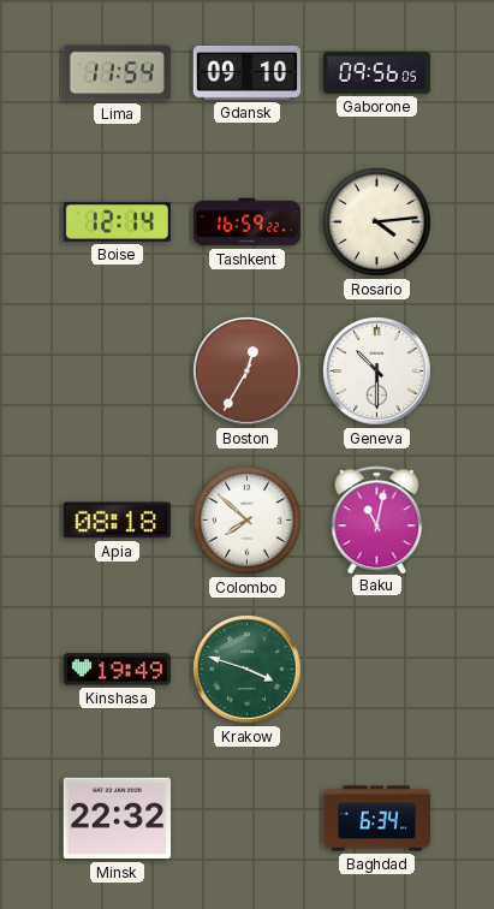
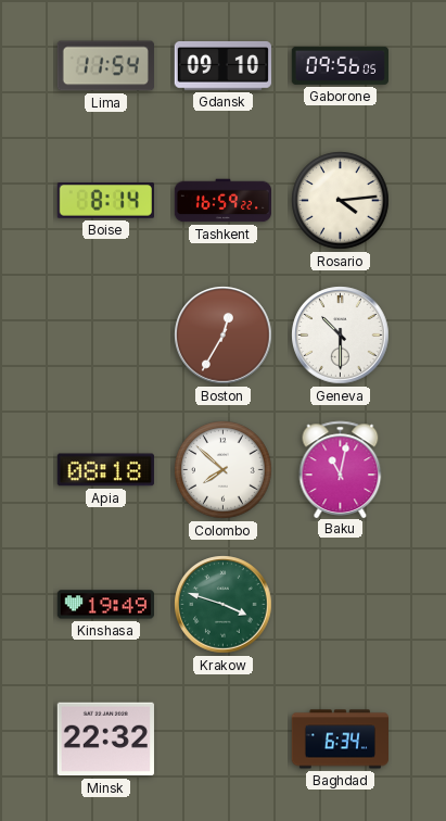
Boise: 12:14 -> 8:14
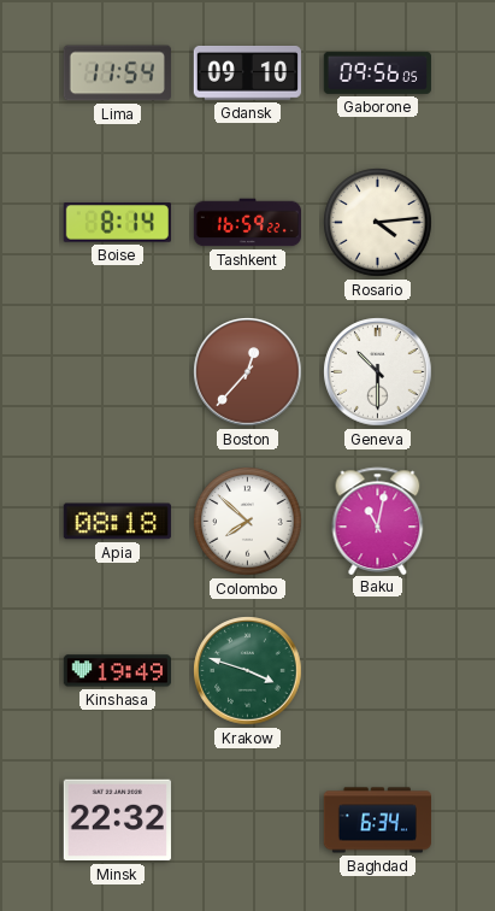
Boston: 12:35 -> 12:37
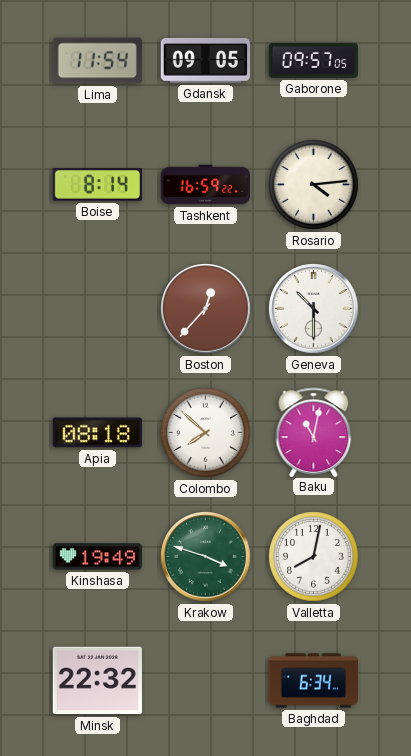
Gdansk: 09:10 -> 09:05
Gaborone: 09:56 -> 09:57
Valletta: none -> 8:02
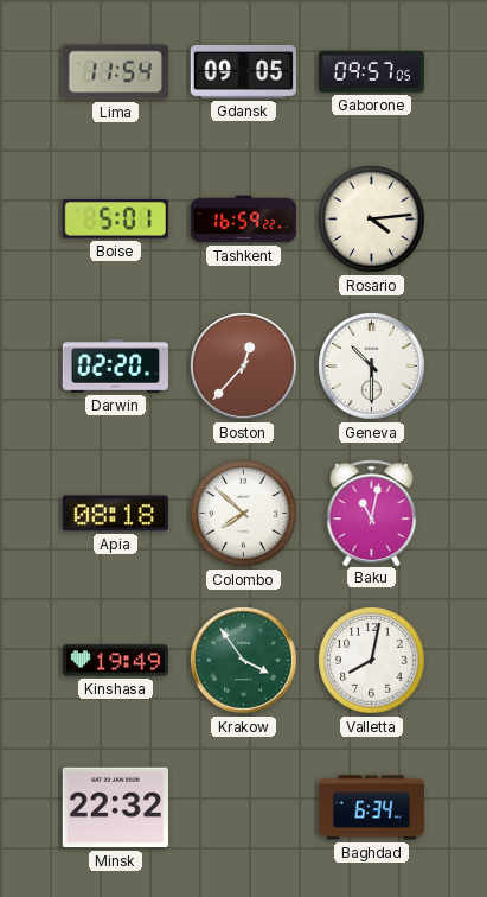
Boise: 8:14 -> 5:01
Darwin: none -> 02:20
Krakow: 3:48 -> 3:54
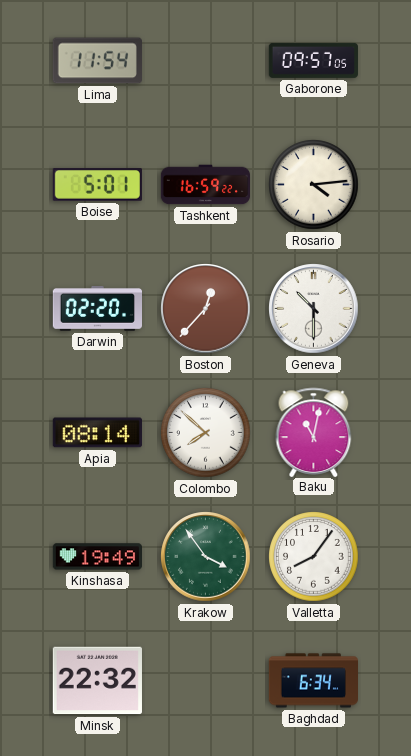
Gdansk: 09:05 -> none
Apia: 08:18 -> 08:14
Valletta: 8:02 -> 8:06
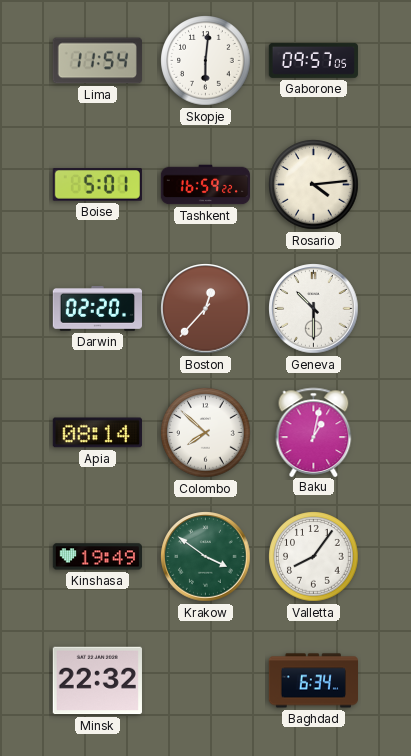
Skopje: none -> 6:01
Baku: 11:02 -> 1:02
Krakow: 3:54 -> 3:51
